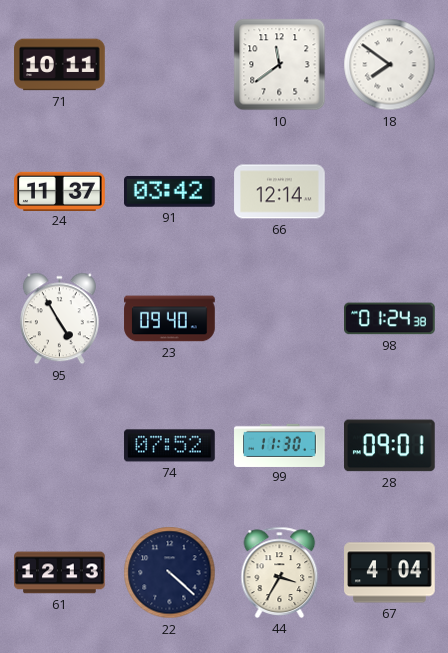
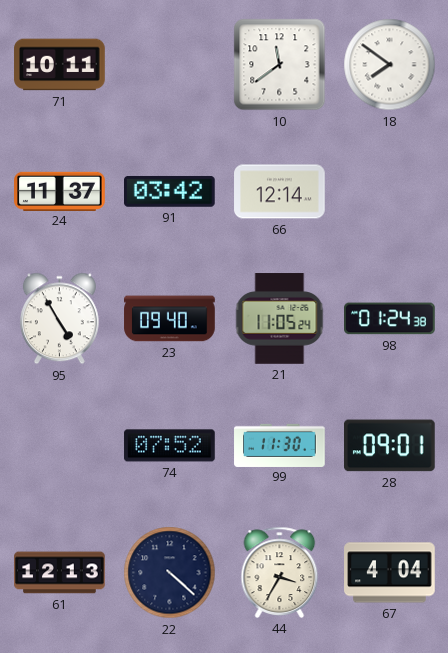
21: none -> 11:05
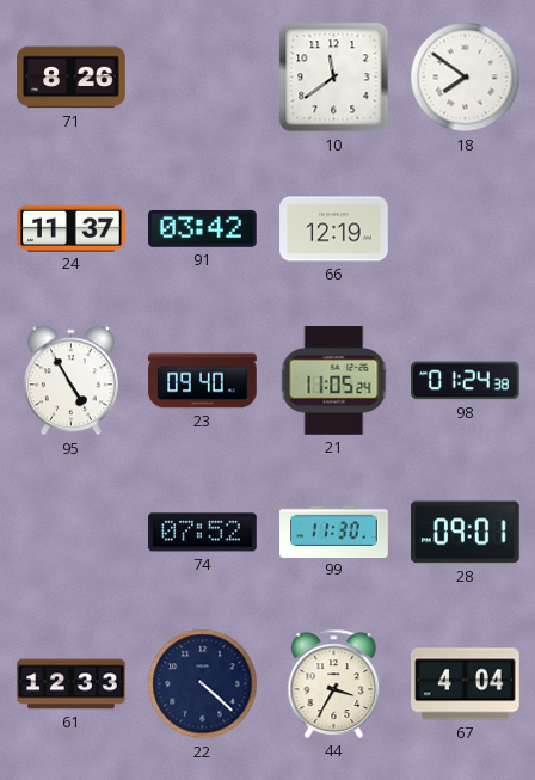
71: 10:11 -> 8:26
66: 12:14 -> 12:19
61: 12:13 -> 12:33
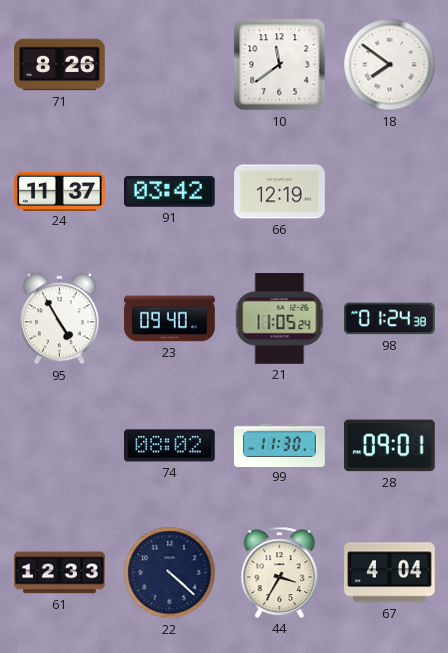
74: 07:52 -> 08:02
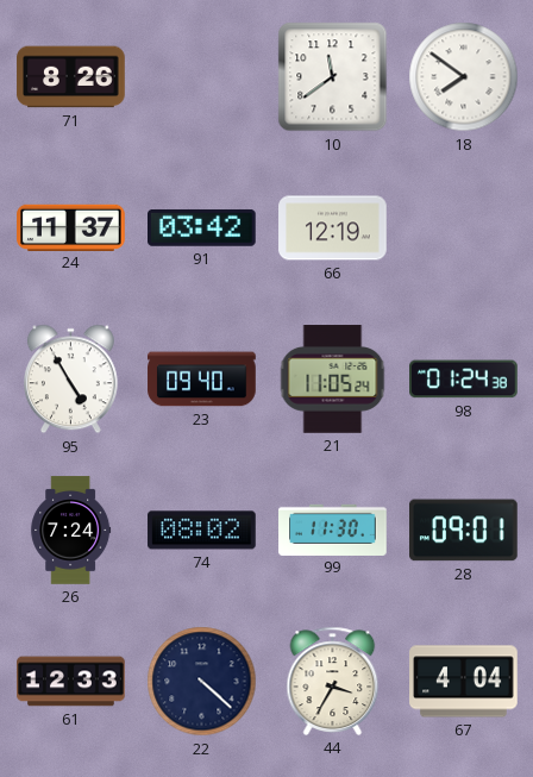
26: none -> 7:24
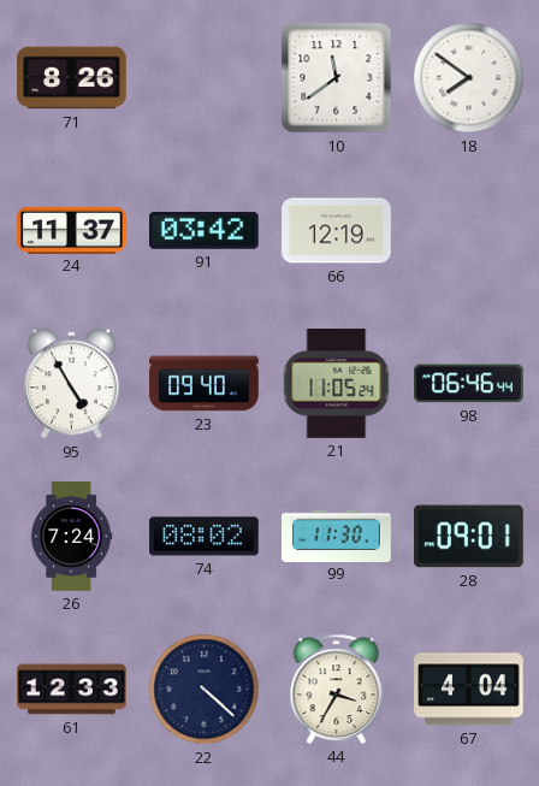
98: 01:24 -> 06:46
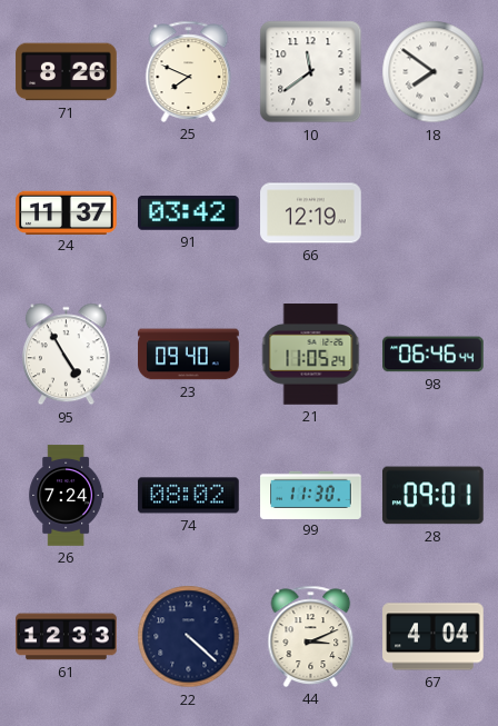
25: none -> 7:49
44: 3:35 -> 3:11
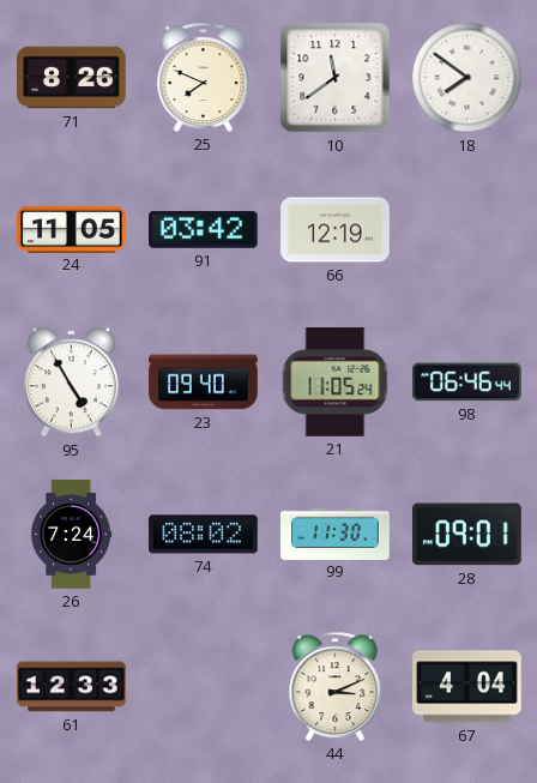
24: 11:37 -> 11:05
22: 4:22 -> none
